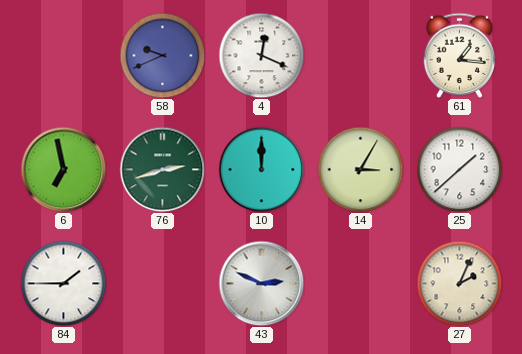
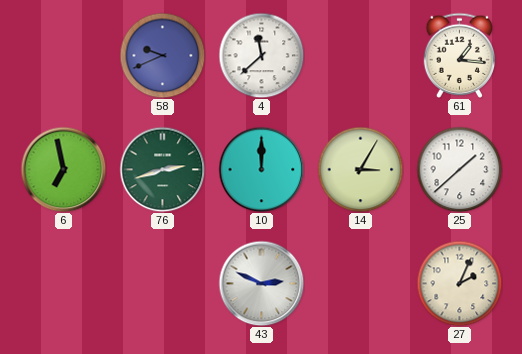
4: 12:19 -> 11:38
84: 1:45 -> none
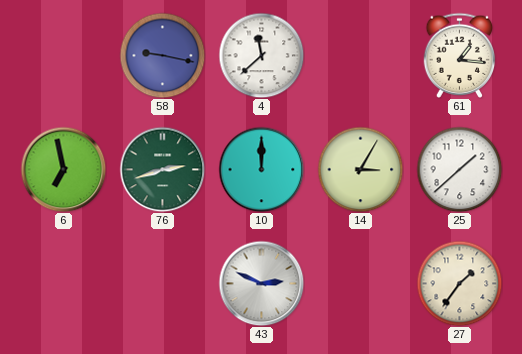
58: 9:41 -> 9:17
27: 2:04 -> 1:36
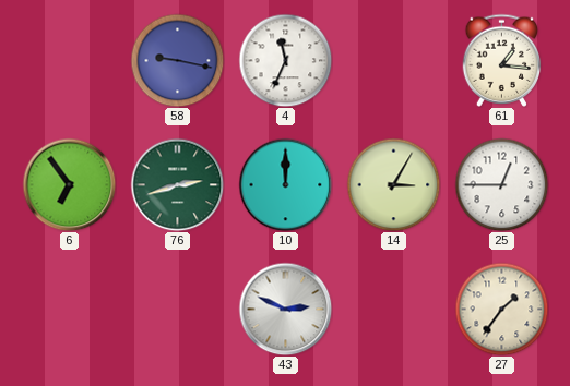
4: 11:38 -> 11:34
6: 6:58 -> 6:54
25: 1:38 -> 12:45
